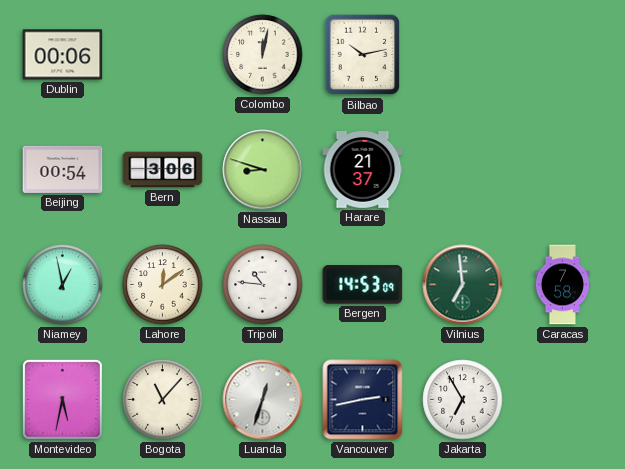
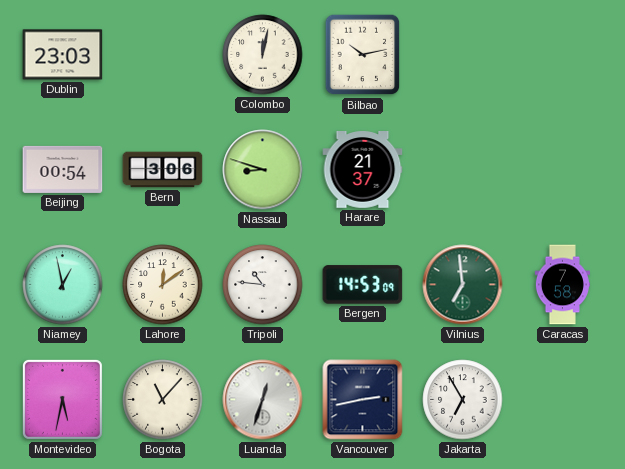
Dublin: 00:06 -> 23:03
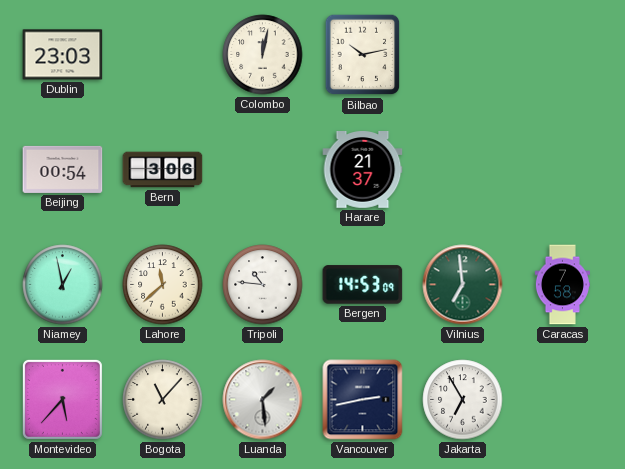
Nassau: 8:48 -> none
Lahore: 12:09 -> 11:38
Montevideo: 5:32 -> 5:37
Luanda: 12:33 -> 1:29
